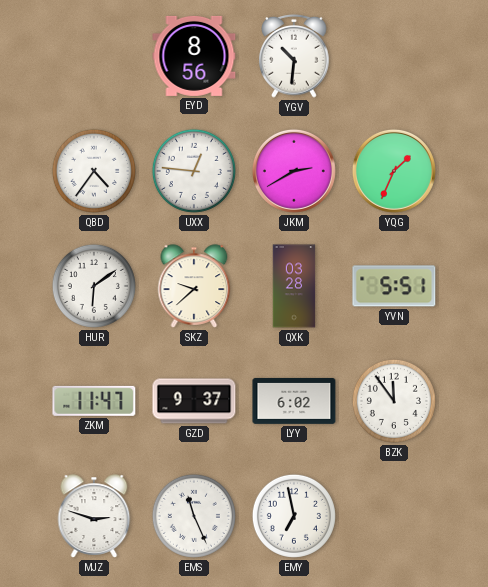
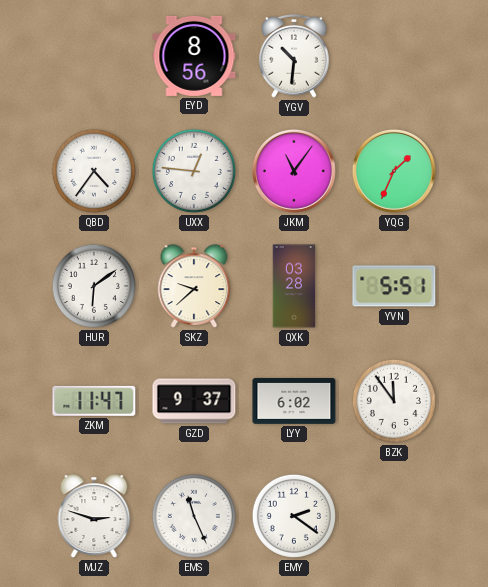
JKM: 2:40 -> 11:06
EMY: 6:58 -> 2:21
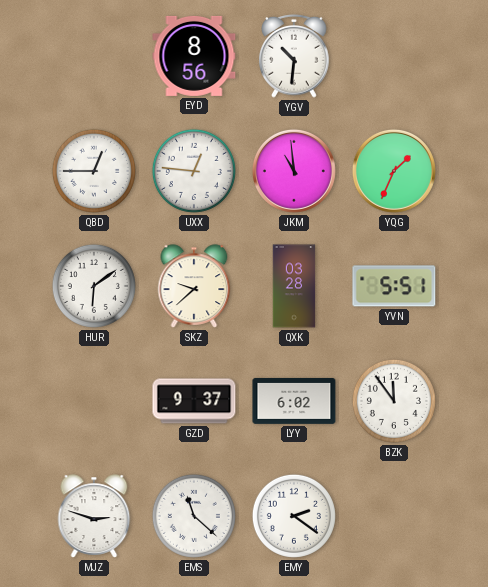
QBD: 4:36 -> 12:45
JKM: 11:06 -> 10:59
ZKM: 11:47 -> none
EMS: 11:26 -> 11:22
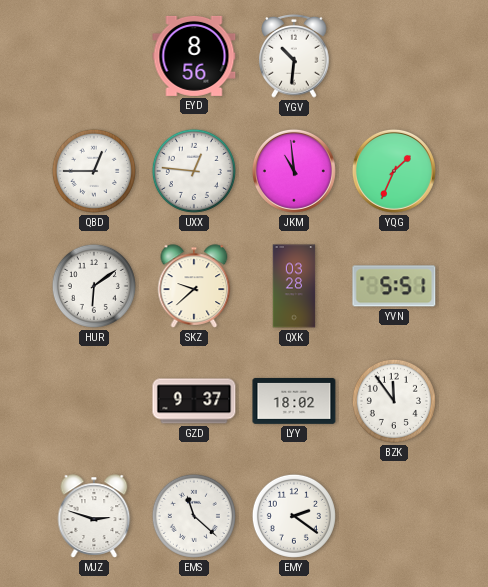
LYY: 6:02 -> 18:02
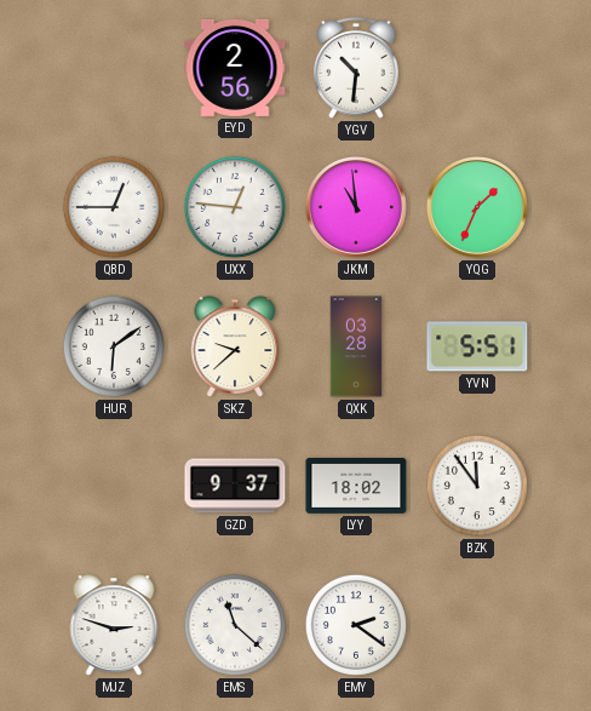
EYD: 8:56 -> 2:56
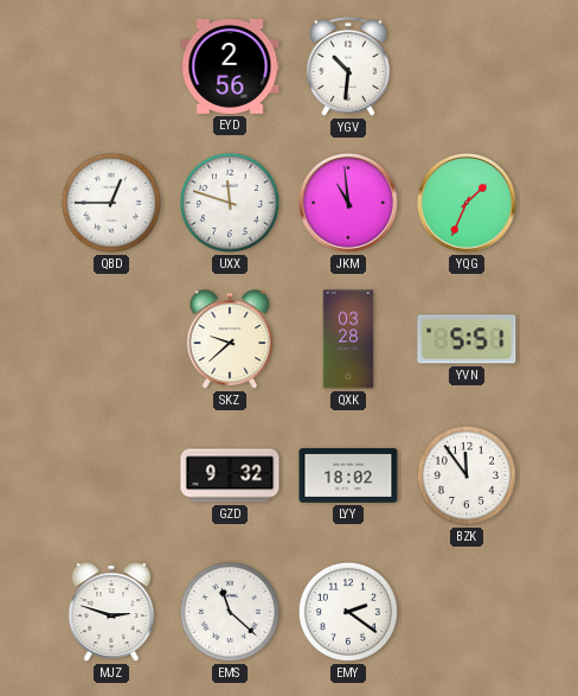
UXX: 12:46 -> 11:48
HUR: 6:09 -> none
GZD: 9:37 -> 9:32
